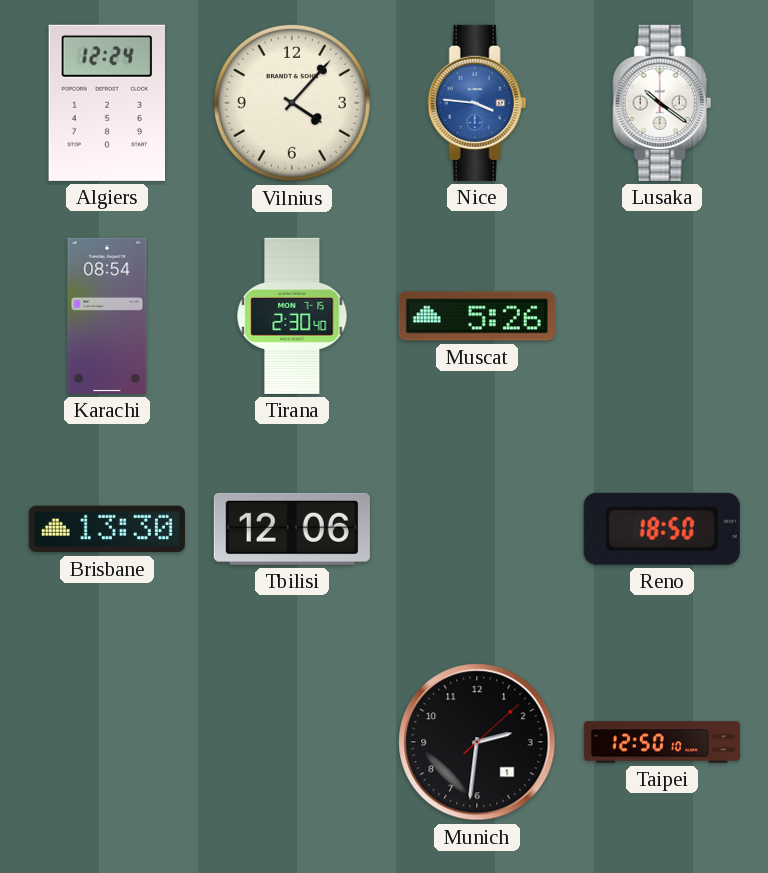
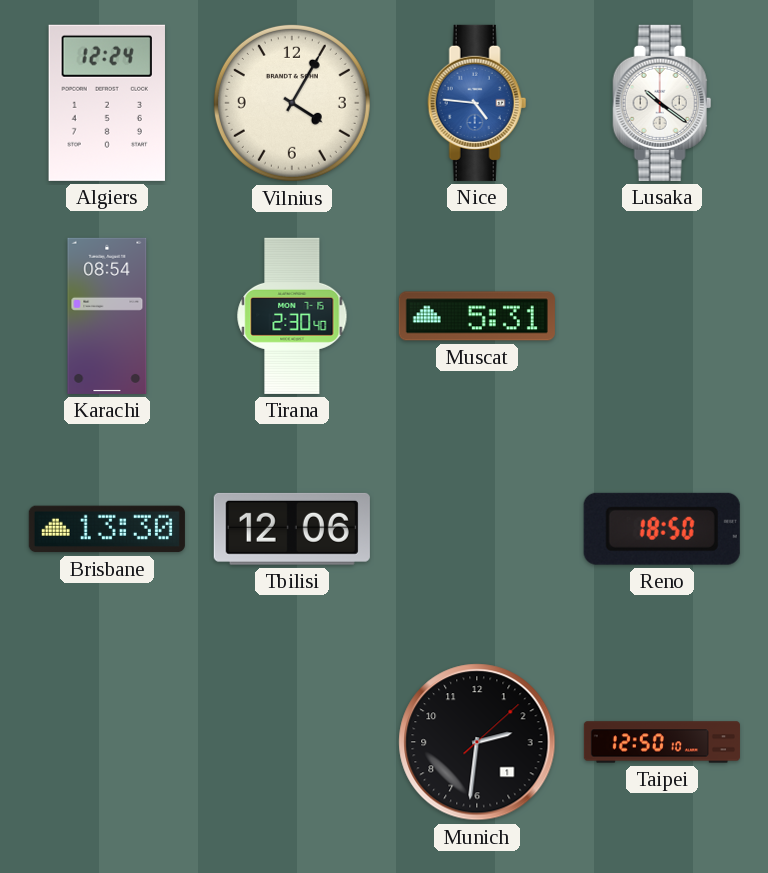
Vilnius: 4:07 -> 4:05
Nice: 3:46 -> 4:46
Muscat: 5:26 -> 5:31
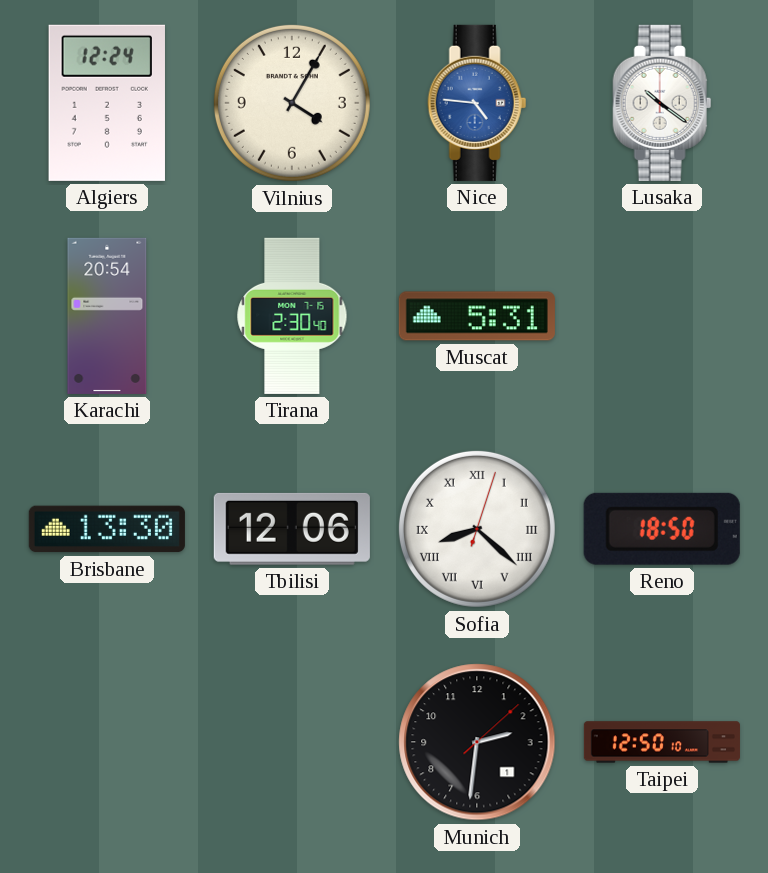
Karachi: 08:54 -> 20:54
Sofia: none -> 8:22
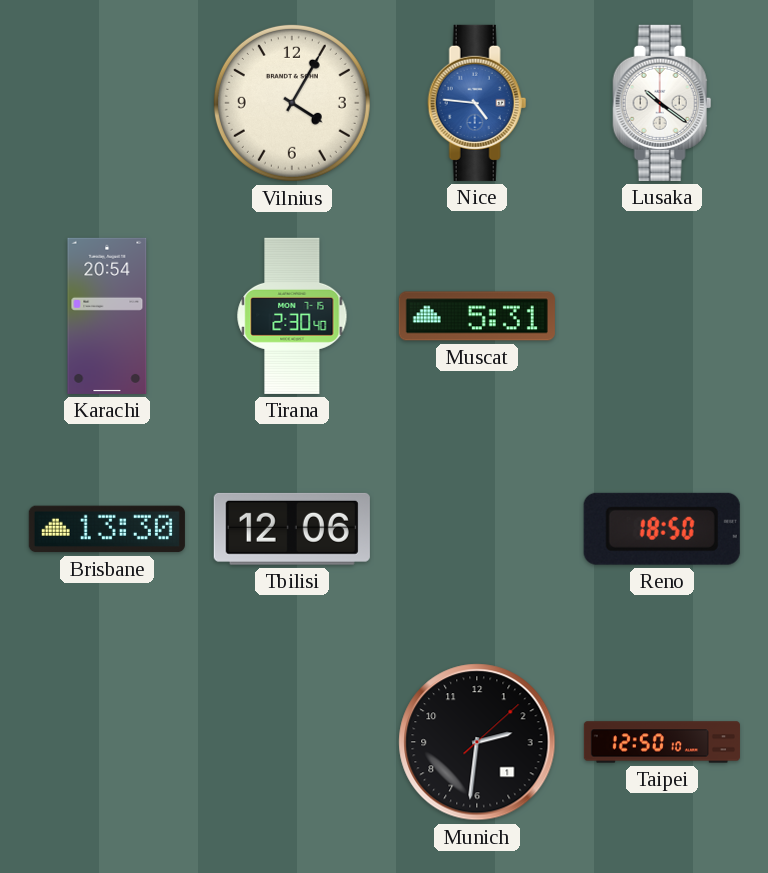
Algiers: 12:24 -> none
Sofia: 8:22 -> none
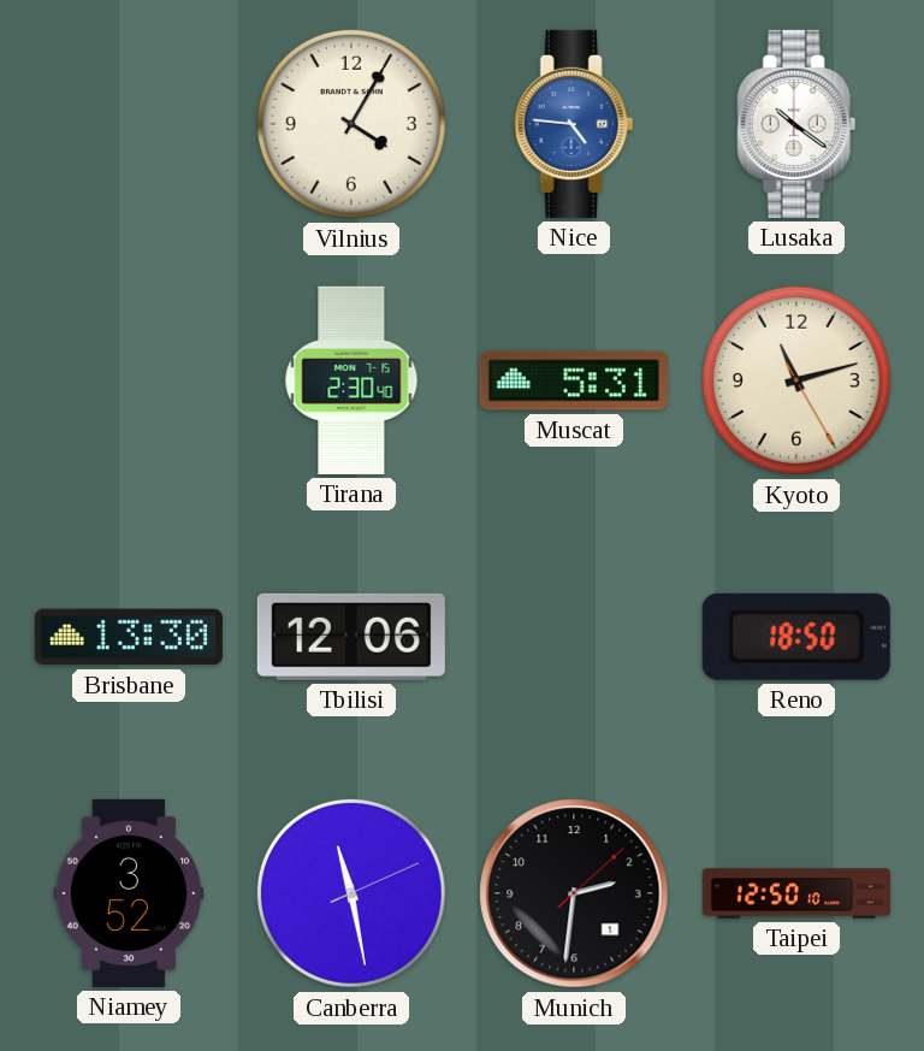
Karachi: 20:54 -> none
Kyoto: none -> 11:12
Niamey: none -> 3:52
Canberra: none -> 11:28
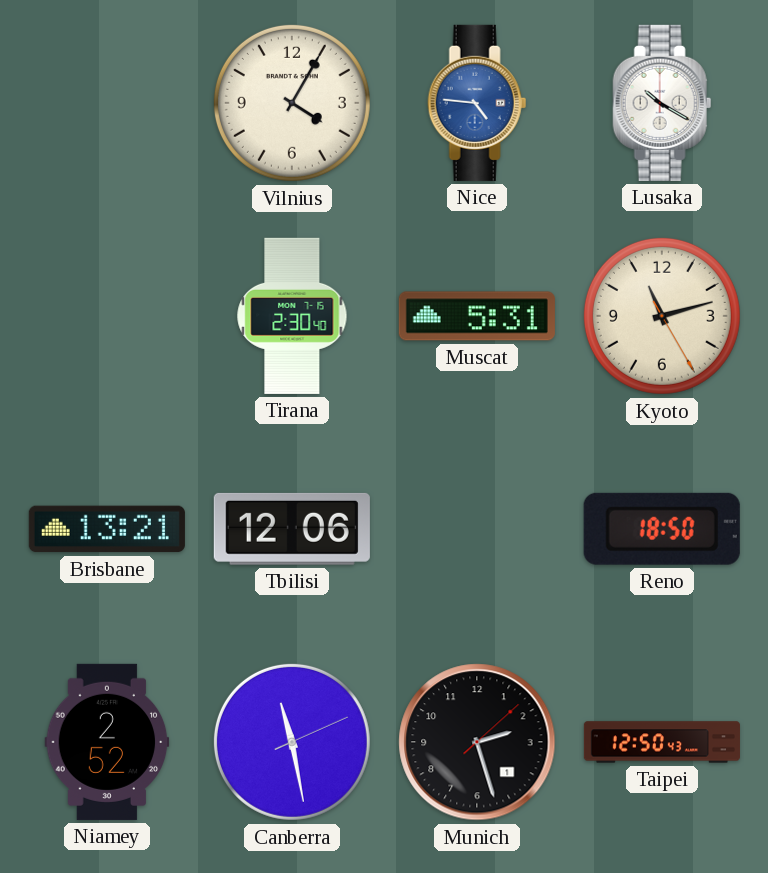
Lusaka: 10:21 -> 10:20
Brisbane: 13:30 -> 13:21
Niamey: 3:52 -> 2:52
Munich: 2:31 -> 2:27
Taipei: 12:50:10 -> 12:50:43
